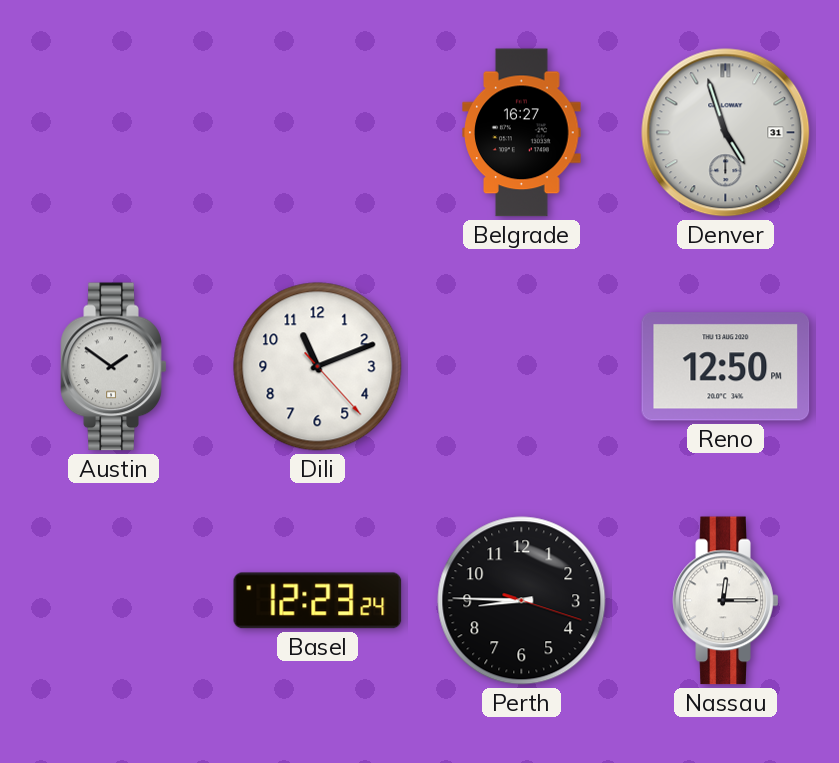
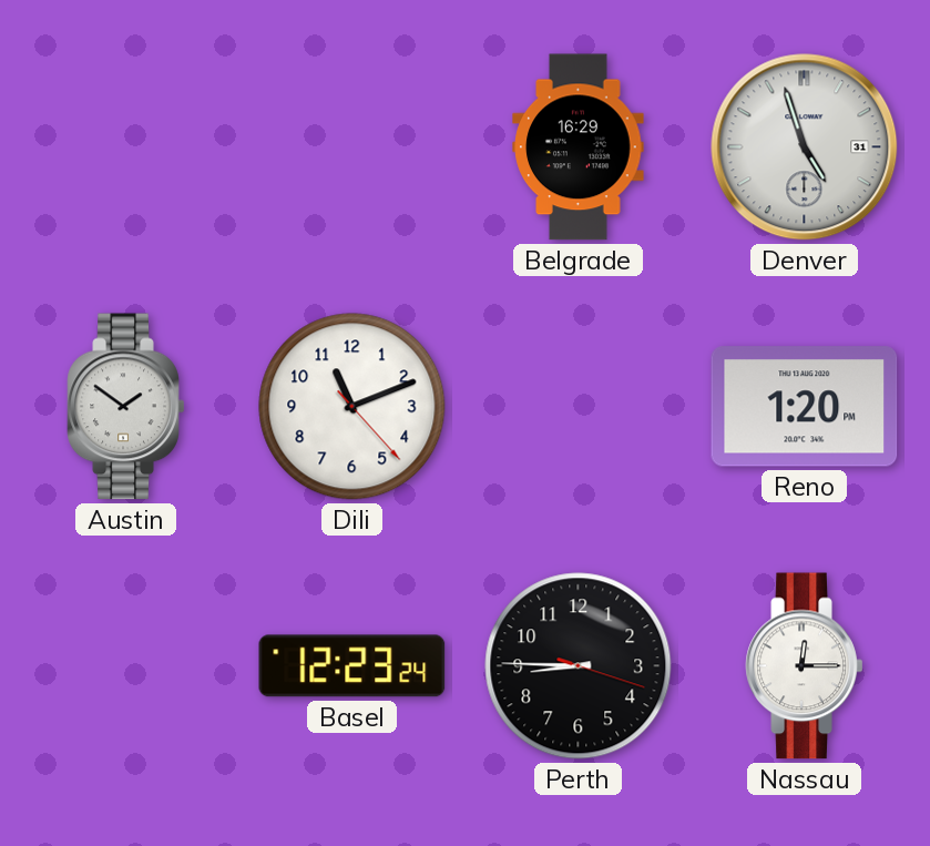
Belgrade: 16:27 -> 16:29
Reno: 12:50 -> 1:20
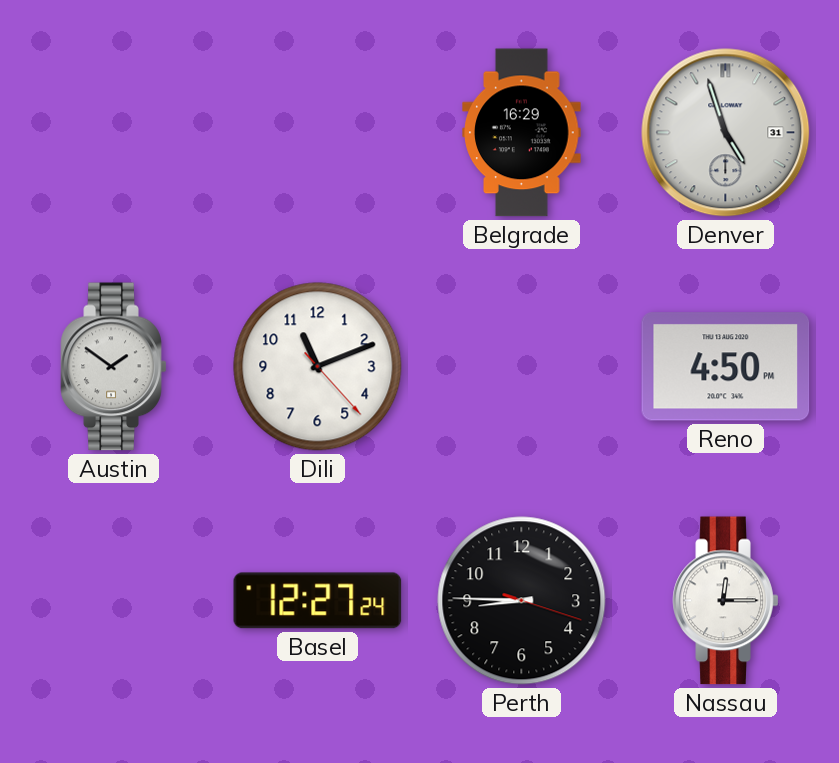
Reno: 1:20 -> 4:50
Basel: 12:23 -> 12:27
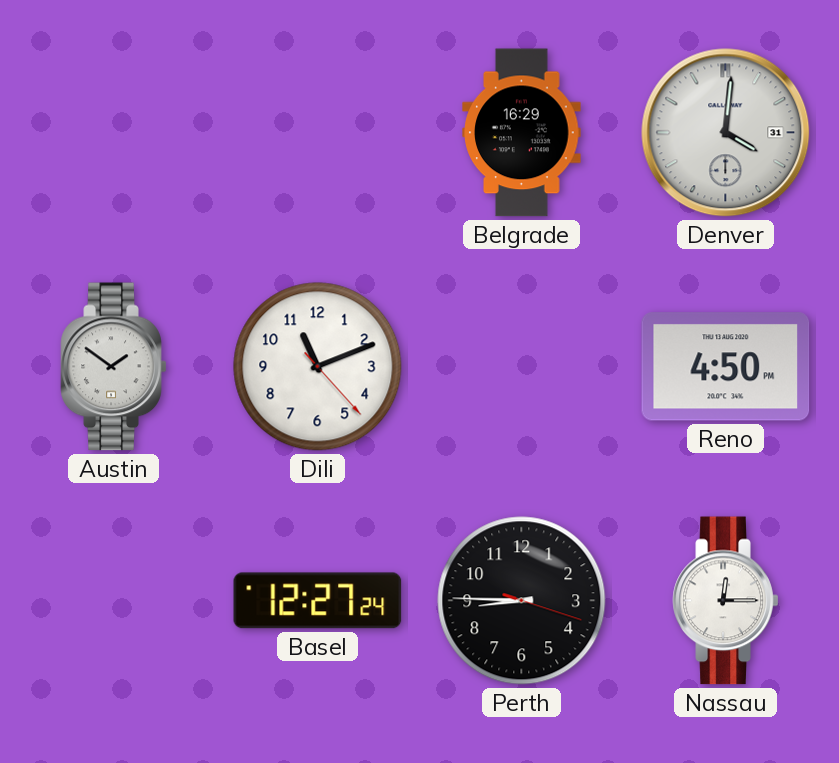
Denver: 4:57 -> 4:01
